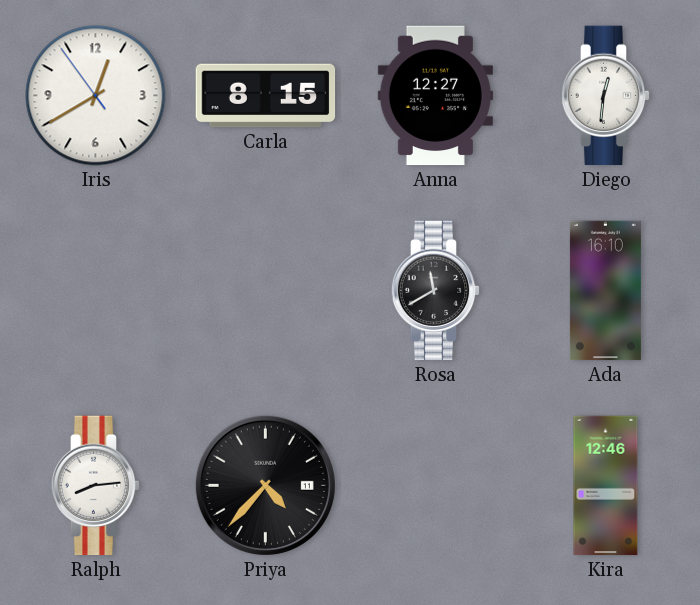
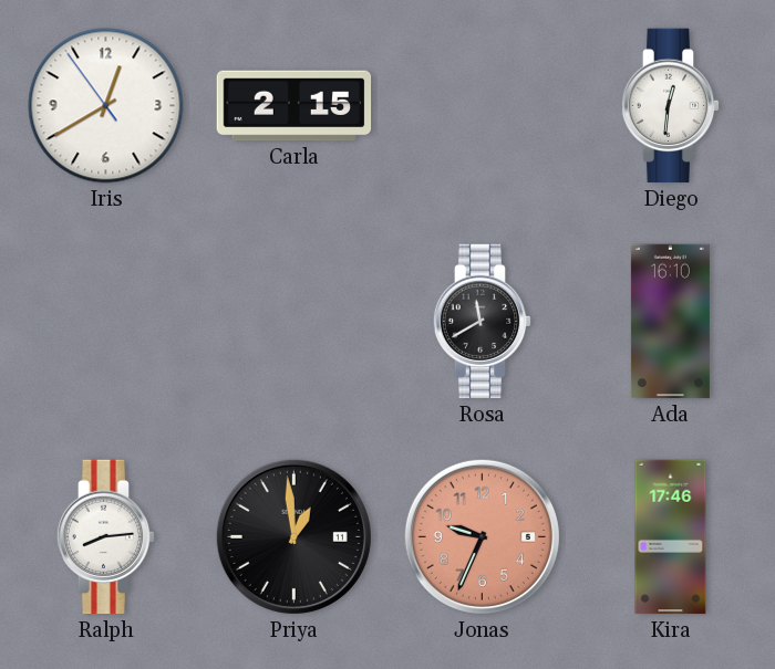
Carla: 8:15 -> 2:15
Anna: 12:27 -> none
Priya: 4:37 -> 12:59
Jonas: none -> 9:34
Kira: 12:46 -> 17:46
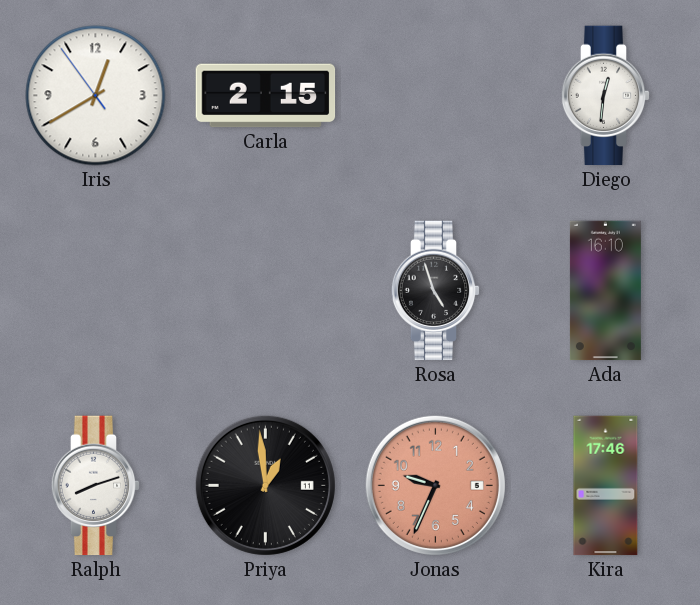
Rosa: 11:40 -> 4:57
Ralph: 8:14 -> 8:12
